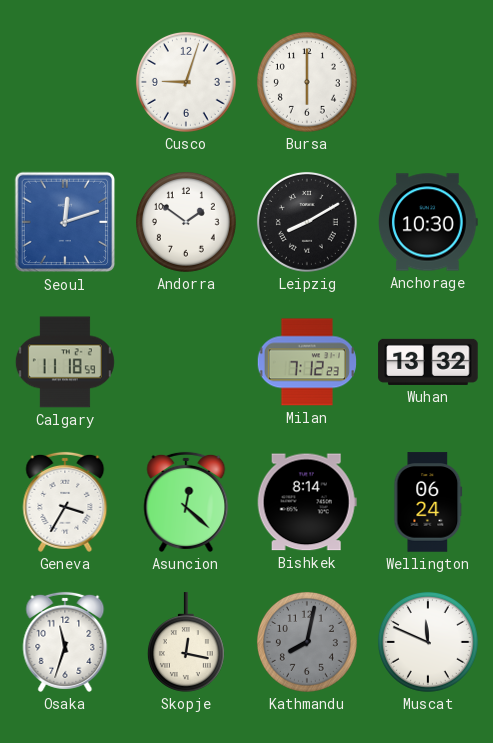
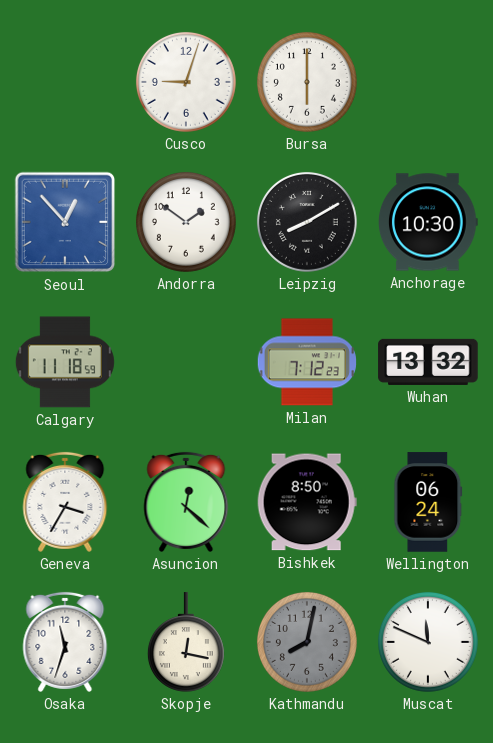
Seoul: 12:12 -> 12:53
Bishkek: 8:14 -> 8:50
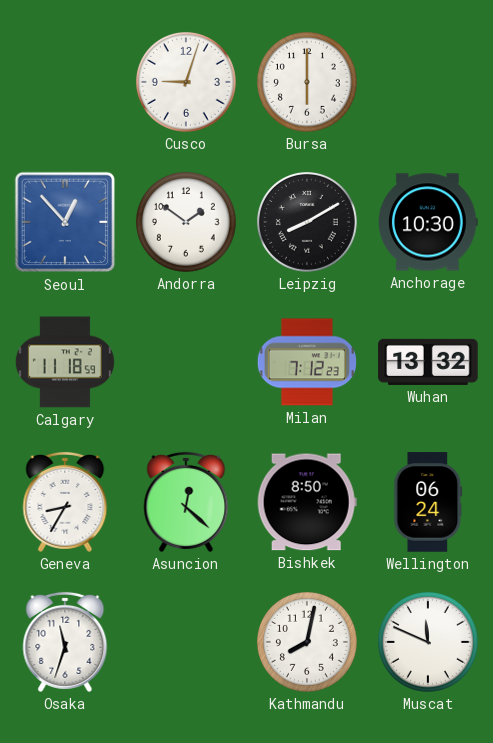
Geneva: 3:35 -> 8:35
Skopje: 12:17 -> none
Kathmandu dial: grey -> white
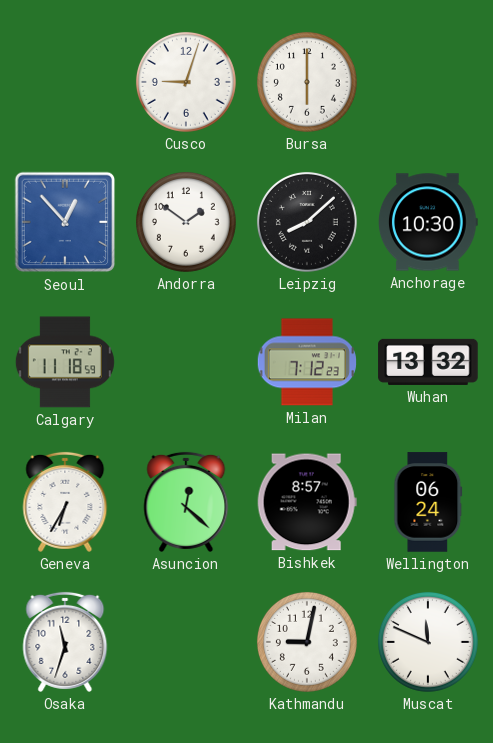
Leipzig: 8:10 -> 8:08
Geneva: 8:35 -> 6:35
Bishkek: 8:50 -> 8:57
Kathmandu: 8:02 -> 9:02
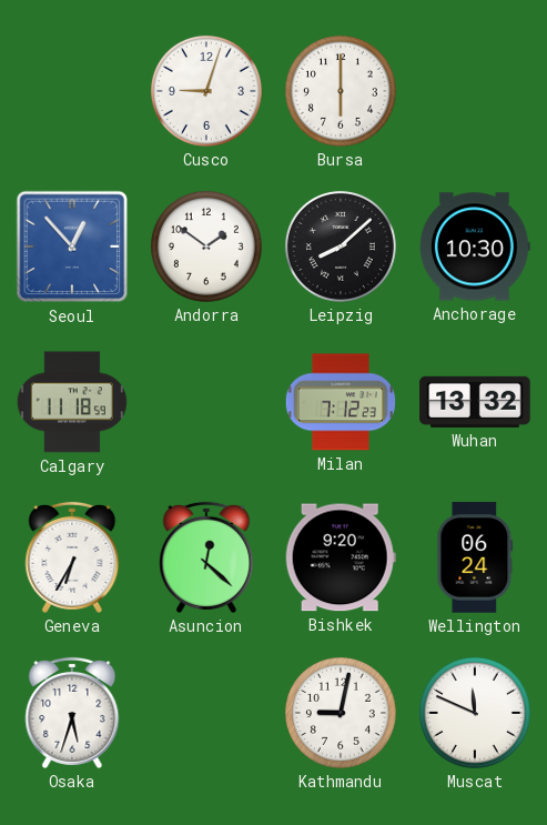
Bishkek: 8:57 -> 9:20
Osaka: 11:33 -> 5:33
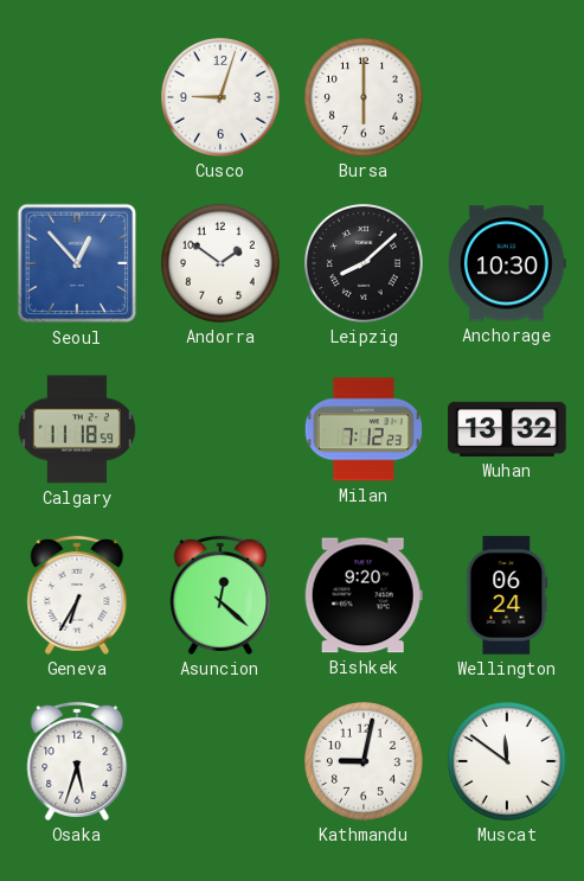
Muscat: 11:49 -> 11:51
